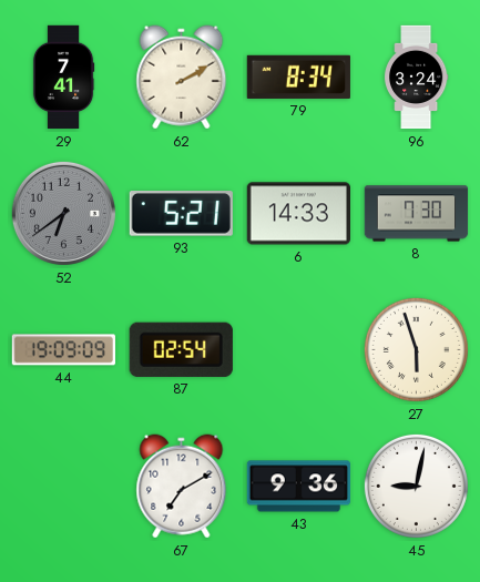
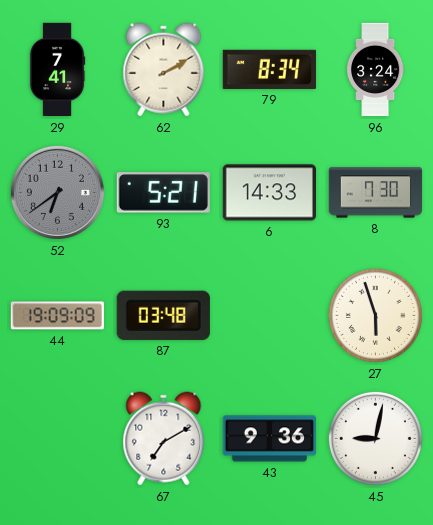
87: 02:54 -> 03:48
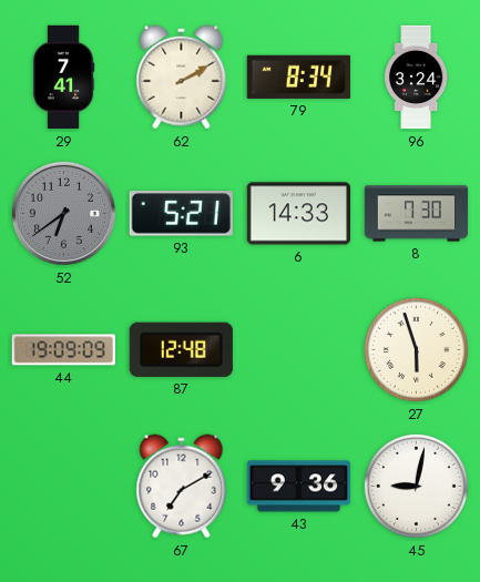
87: 03:48 -> 12:48
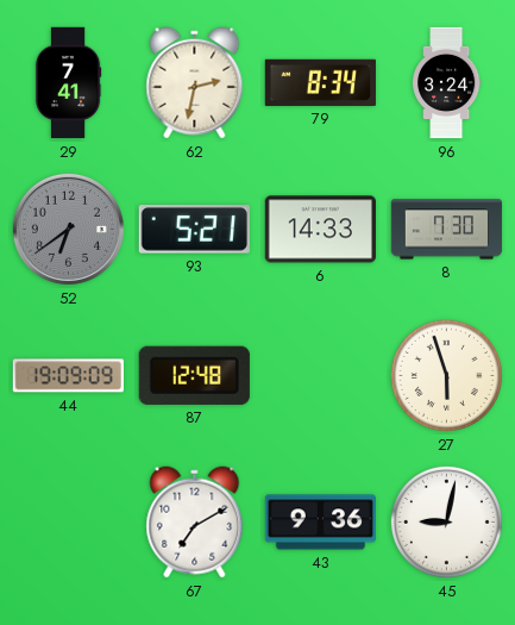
62: 2:10 -> 2:32
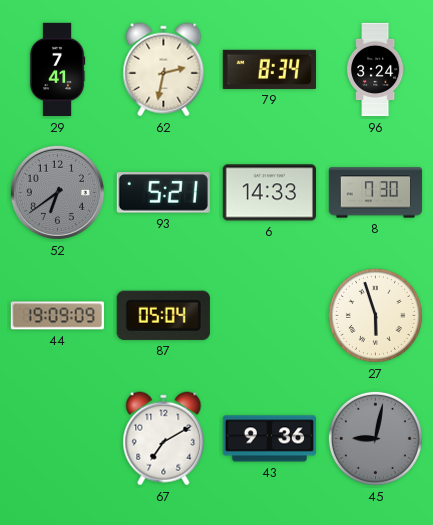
87: 12:48 -> 05:04
45 dial: white -> grey
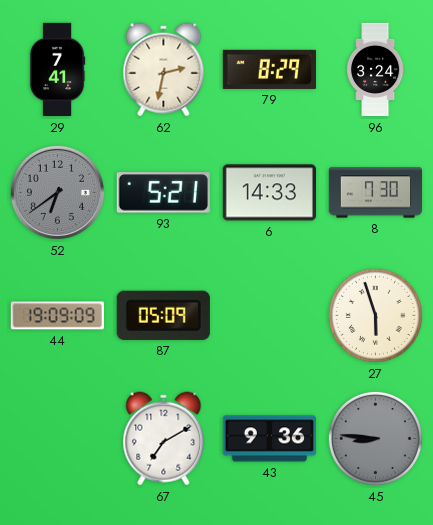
79: 8:34 -> 8:29
87: 05:04 -> 05:09
45: 9:02 -> 8:46
